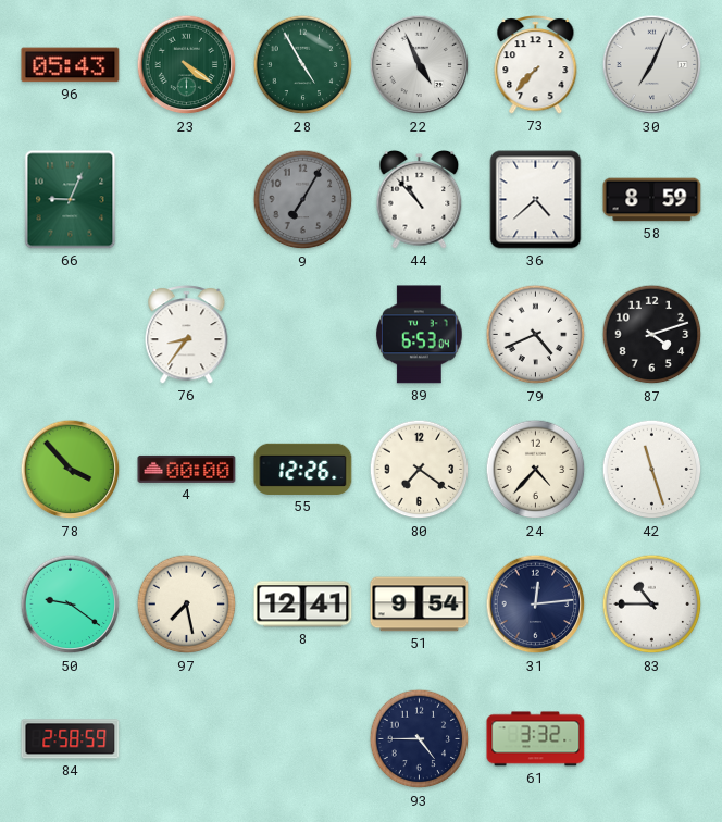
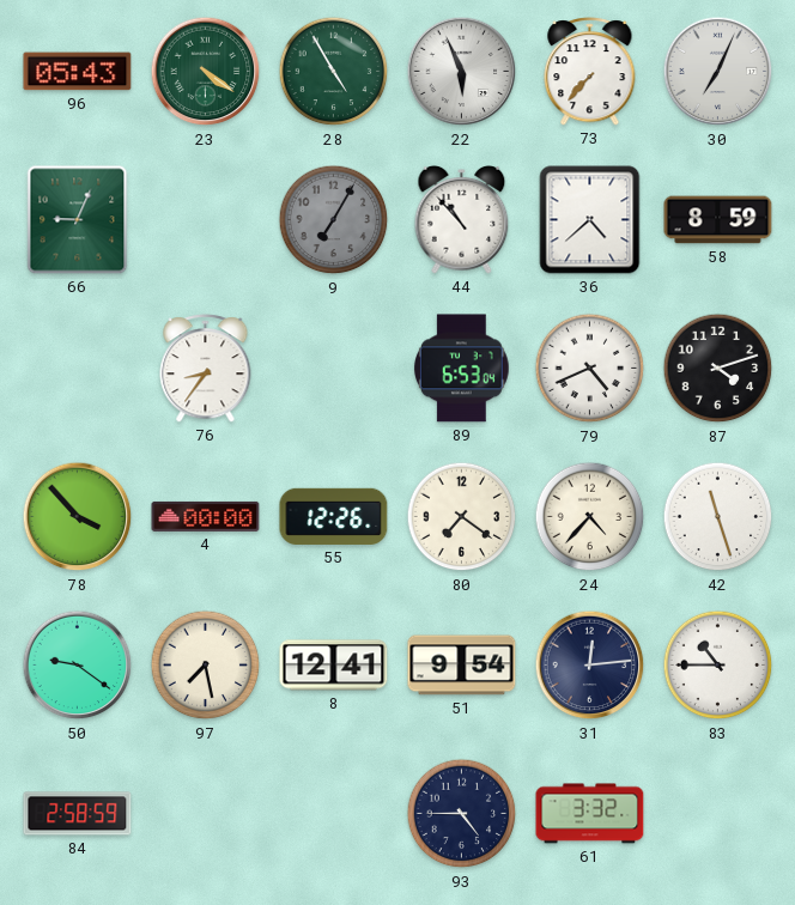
22: 4:56 -> 5:56
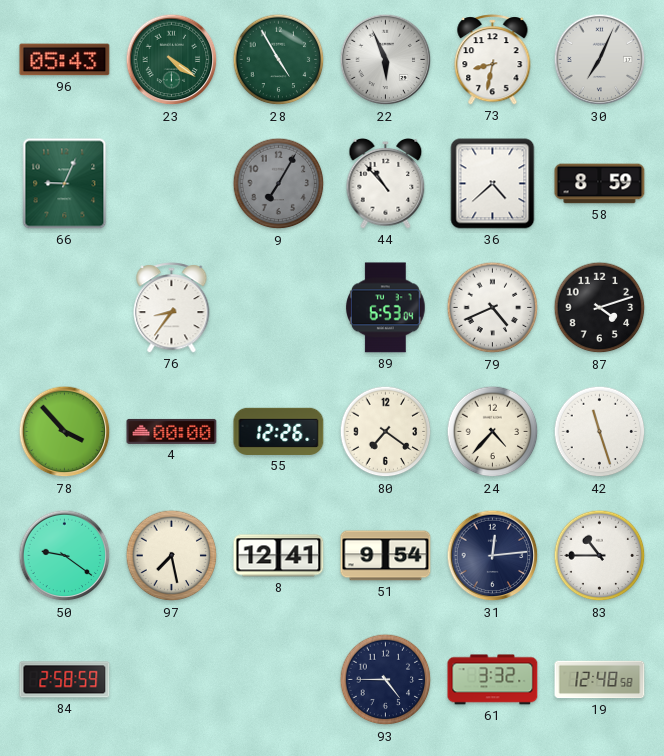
73: 7:37 -> 8:32
19: none -> 12:48
